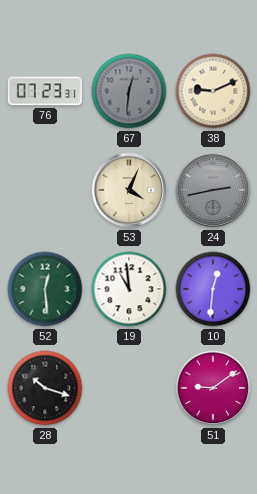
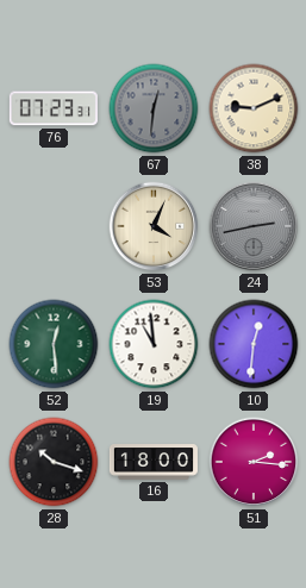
16: none -> 18:00
51: 9:09 -> 2:16
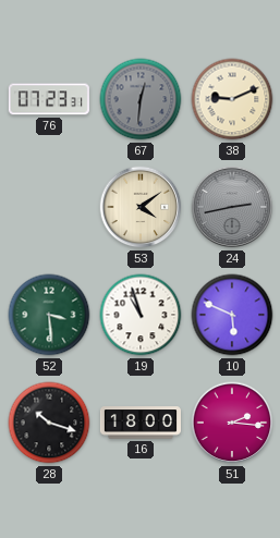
53: 4:04 -> 4:09
52: 12:29 -> 3:29
19: 10:59 -> 10:57
10: 12:31 -> 5:49
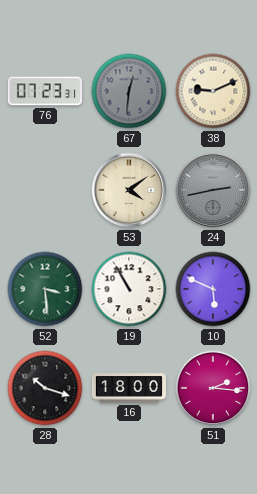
19: 10:57 -> 10:55
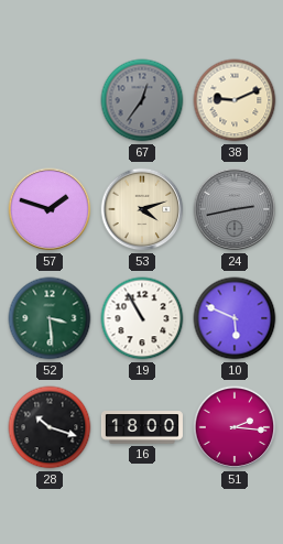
76: 07:23 -> none
67: 12:31 -> 12:36
57: none -> 1:48
53: 4:09 -> 4:12
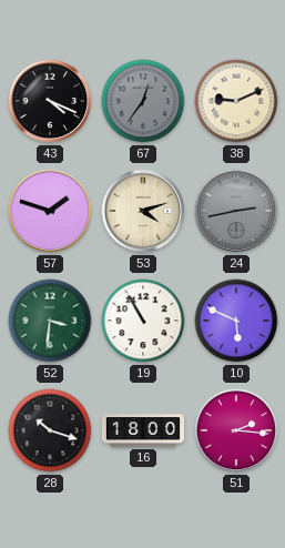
43: none -> 4:19
52: 3:29 -> 3:31
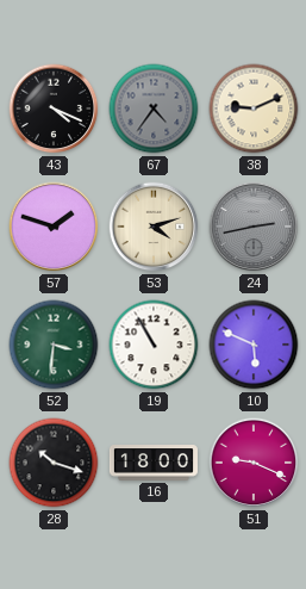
67: 12:36 -> 4:36
51: 2:16 -> 9:19
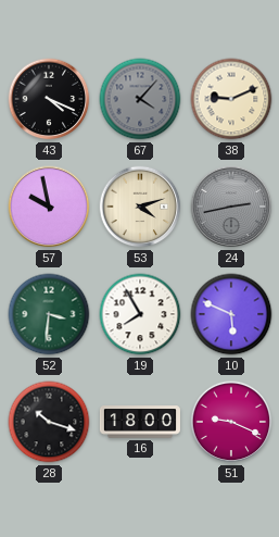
67: 4:36 -> 4:07
57: 1:48 -> 9:58
19: 10:55 -> 7:55
